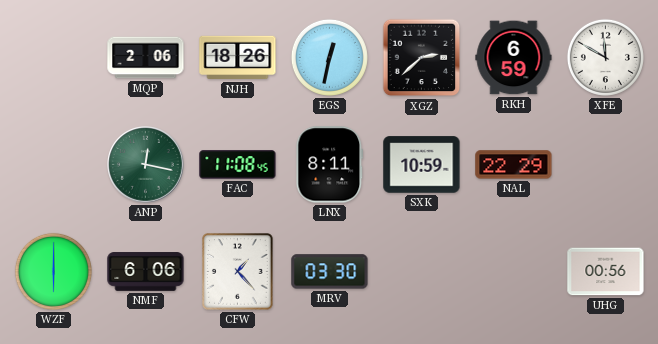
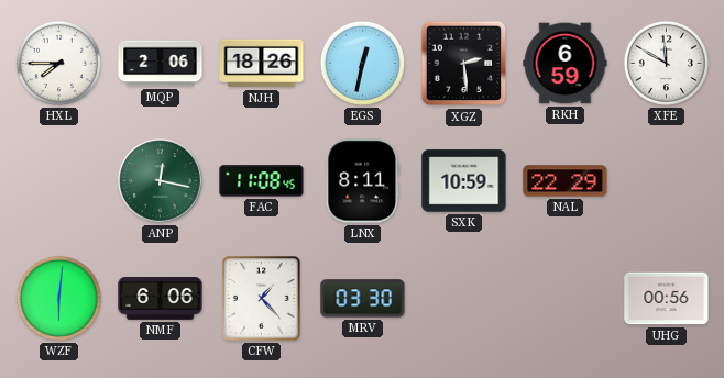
HXL: none -> 7:45
XGZ: 2:38 -> 2:29
WZF: 6:00 -> 6:01
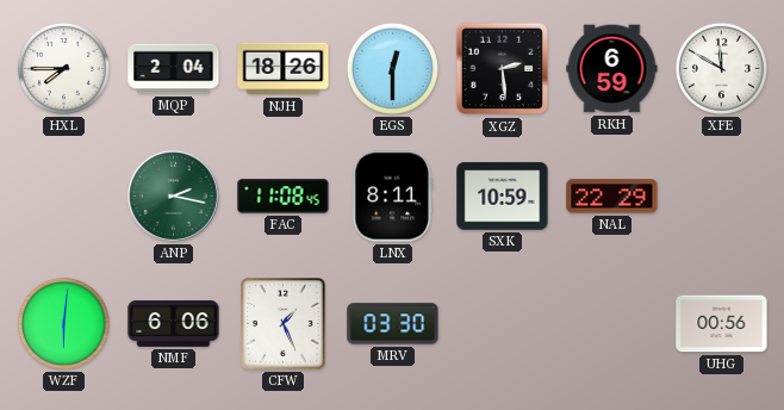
MQP: 2:06 -> 2:04
EGS: 12:32 -> 12:30
ANP: 12:17 -> 2:17
CFW: 1:23 -> 1:26
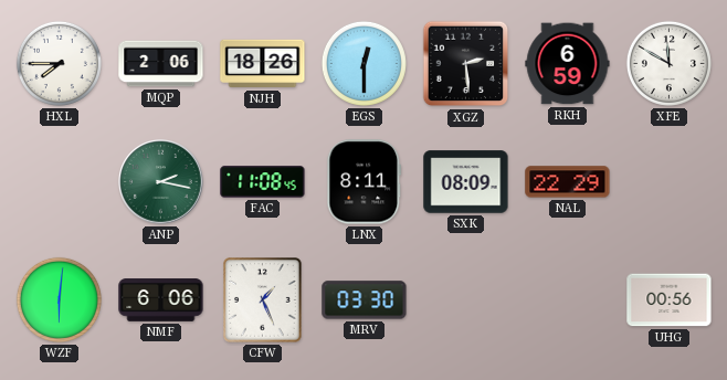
MQP: 2:04 -> 2:06
SXK: 10:59 -> 08:09
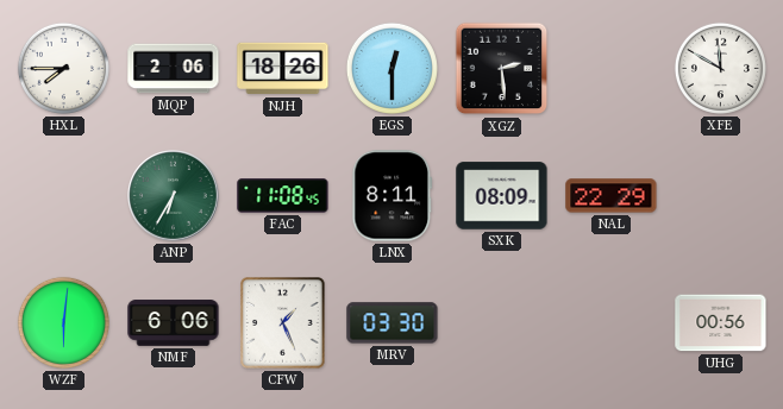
RKH: 6:59 -> none
ANP: 2:17 -> 6:35
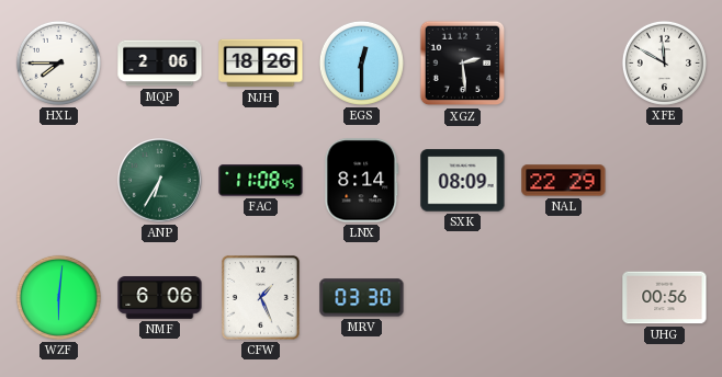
LNX: 8:11 -> 8:14
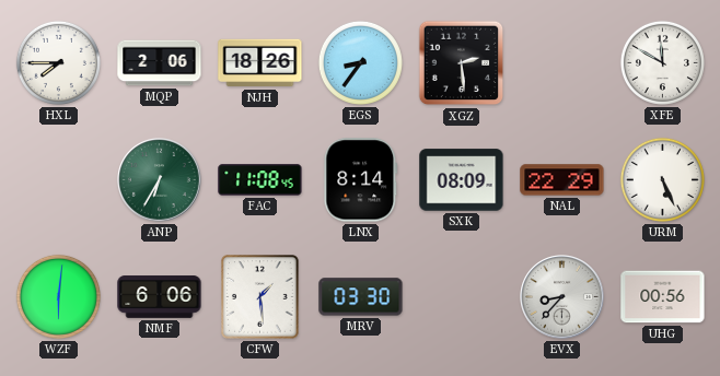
EGS: 12:30 -> 8:36
URM: none -> 5:26
CFW: 1:26 -> 1:29
EVX: none -> 8:37
